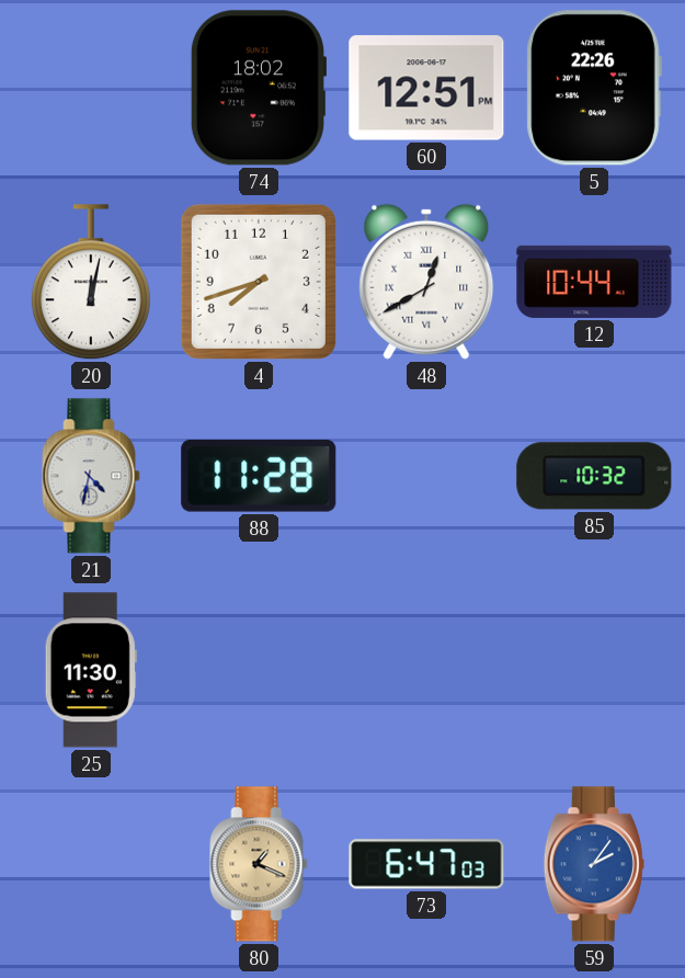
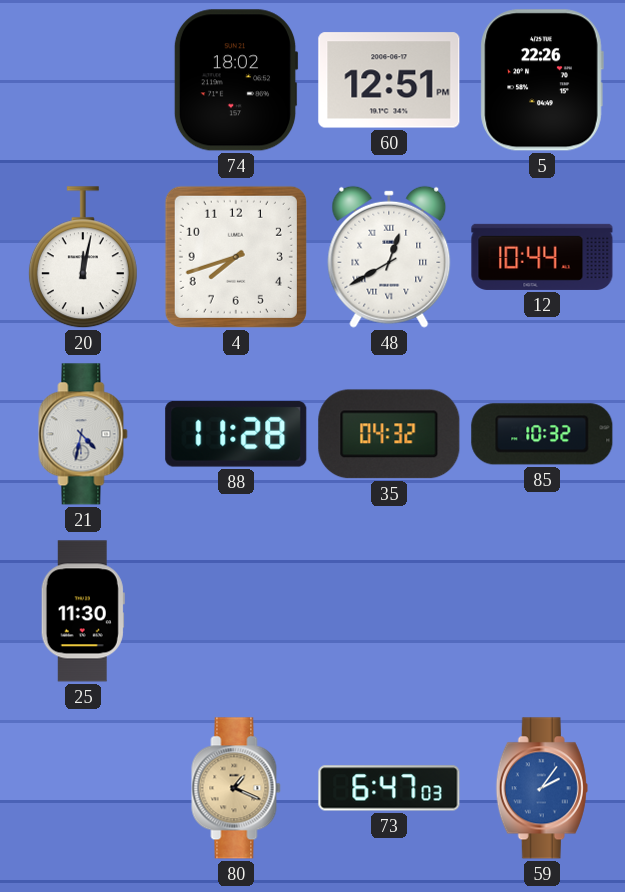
35: none -> 04:32
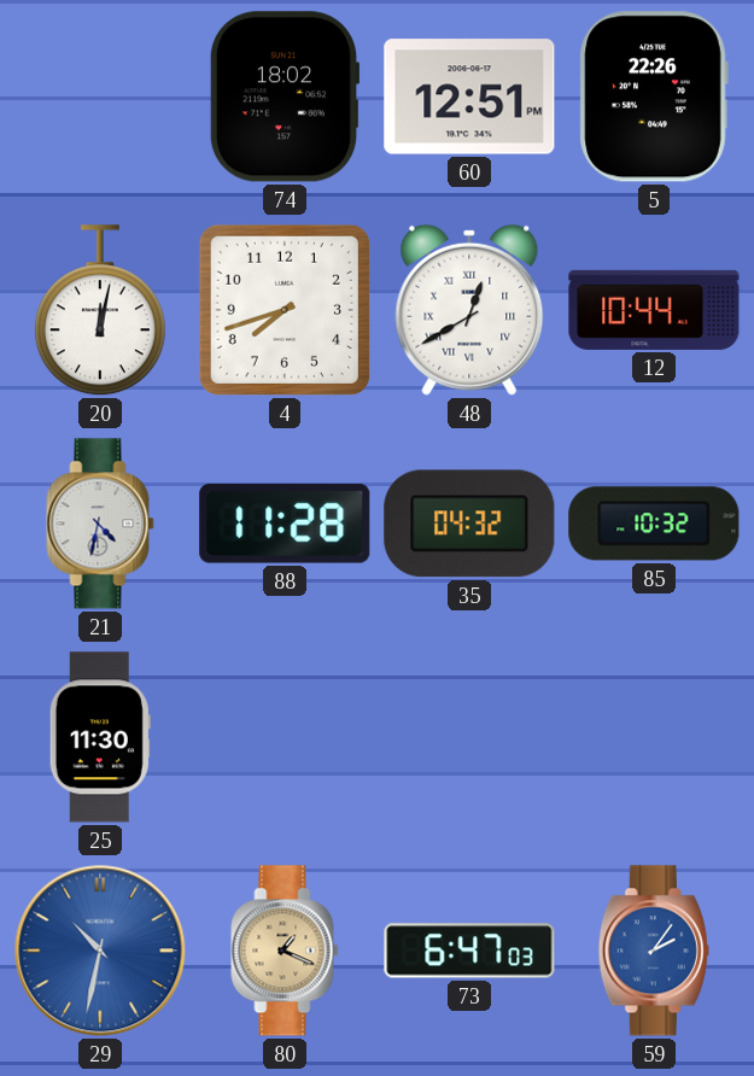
29: none -> 10:32
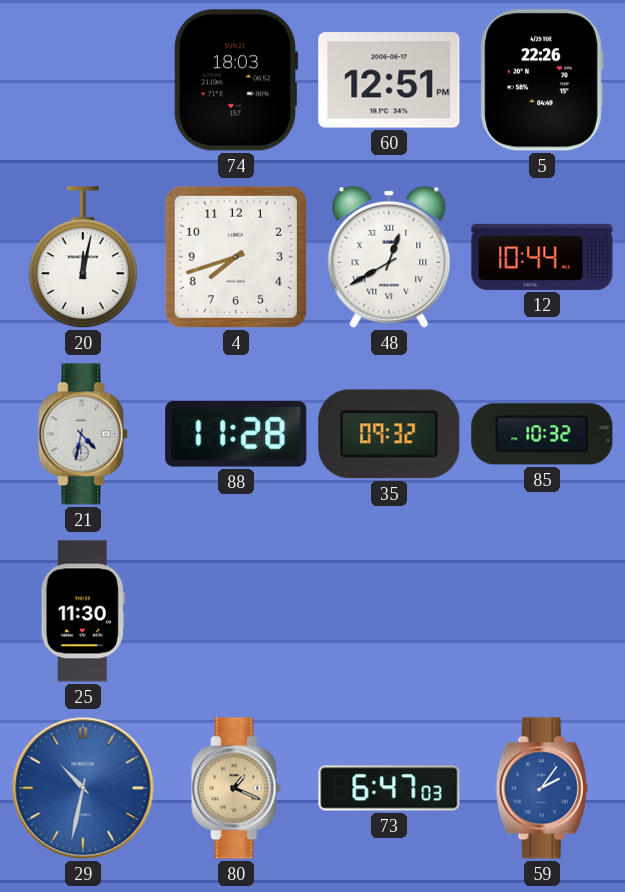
74: 18:02 -> 18:03
35: 04:32 -> 09:32
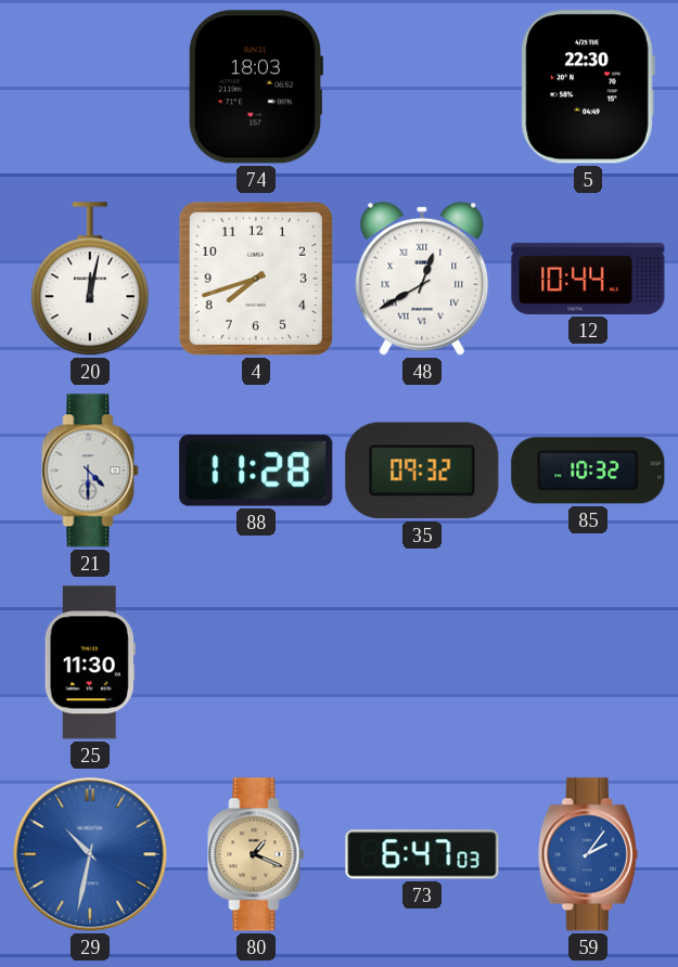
60: 12:51 -> none
5: 22:26 -> 22:30
21: 4:32 -> 4:30
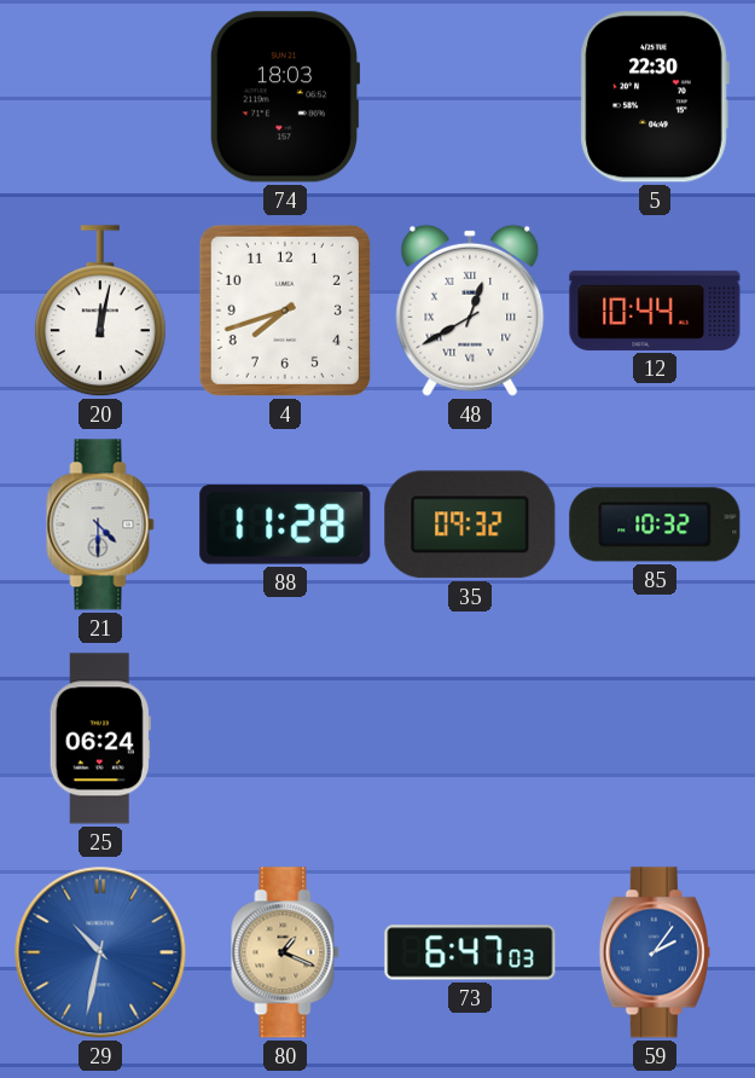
25: 11:30 -> 06:24
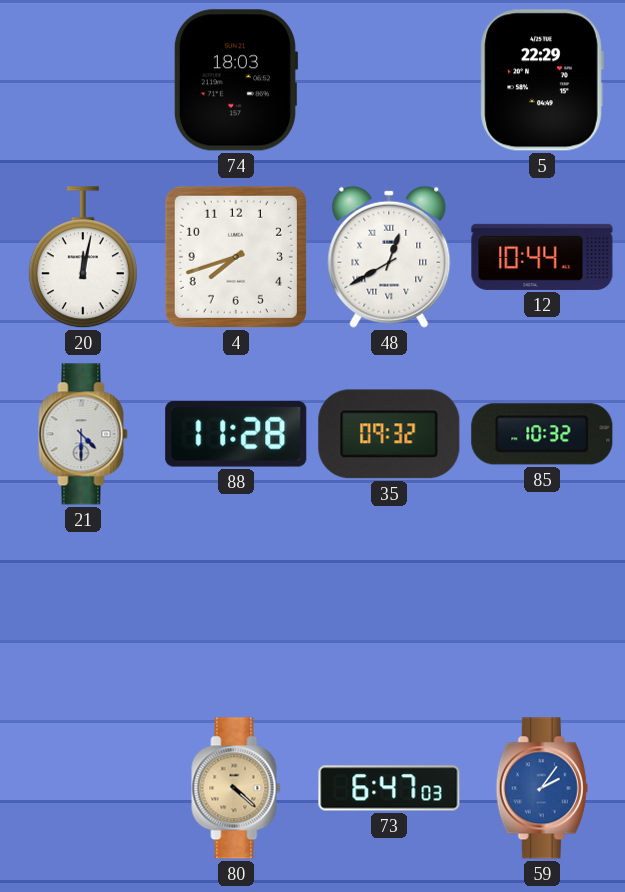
5: 22:30 -> 22:29
25: 06:24 -> none
29: 10:32 -> none
80: 1:19 -> 4:22
